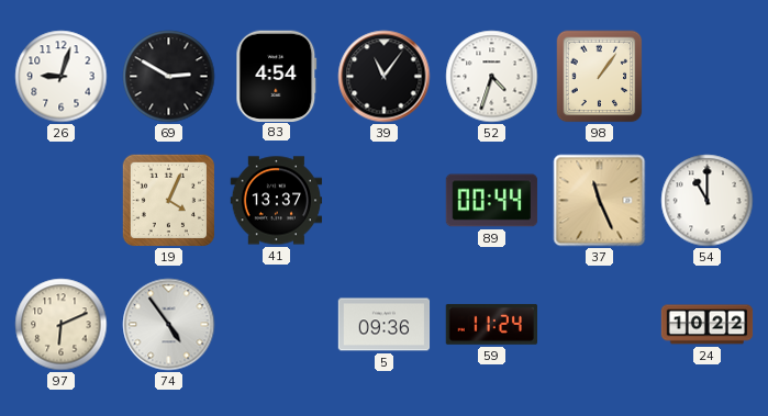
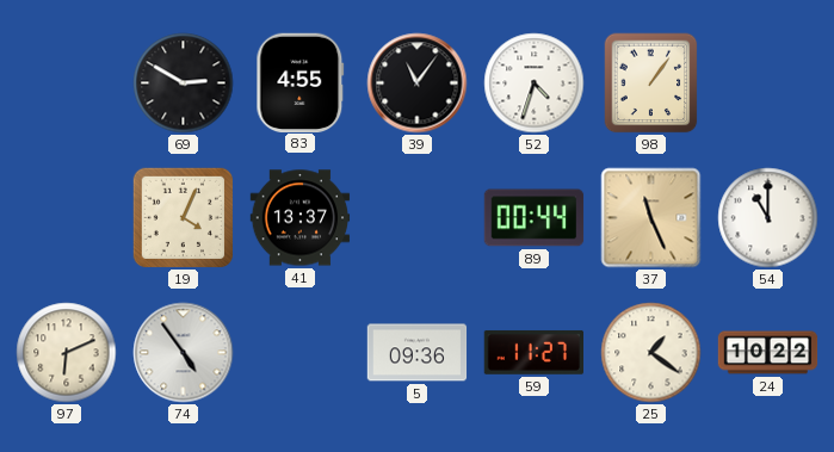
26: 9:03 -> none
83: 4:54 -> 4:55
59: 11:24 -> 11:27
25: none -> 1:21
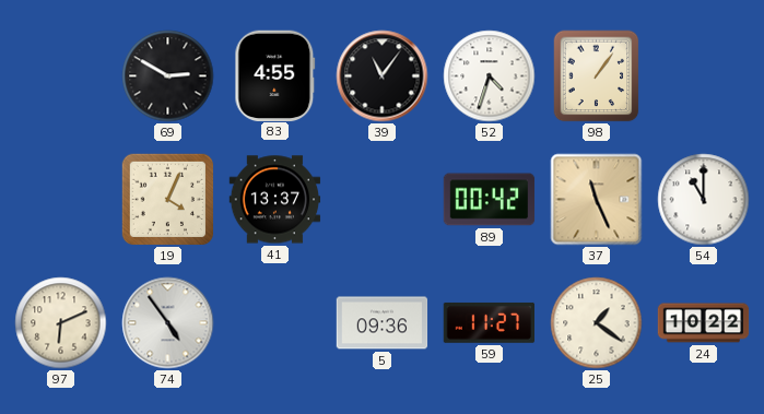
89: 00:44 -> 00:42
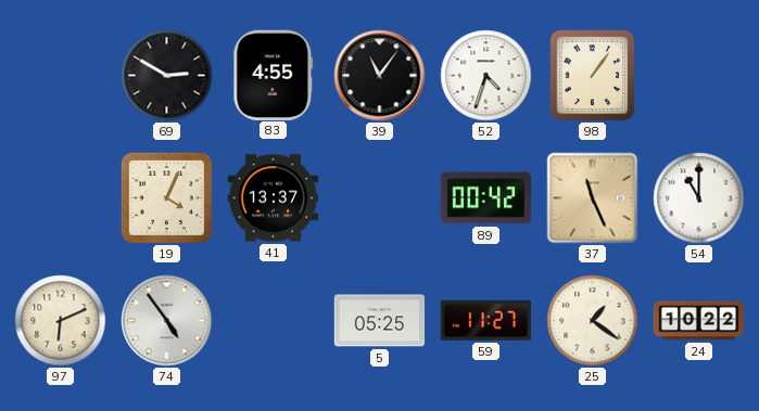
5: 09:36 -> 05:25
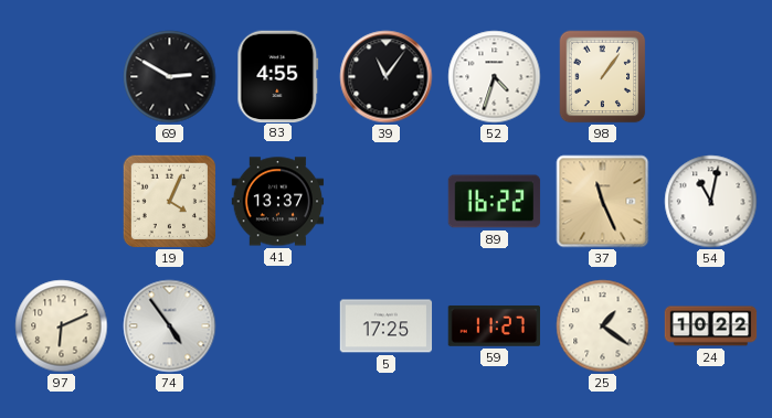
89: 00:42 -> 16:22
54: 11:00 -> 11:02
5: 05:25 -> 17:25
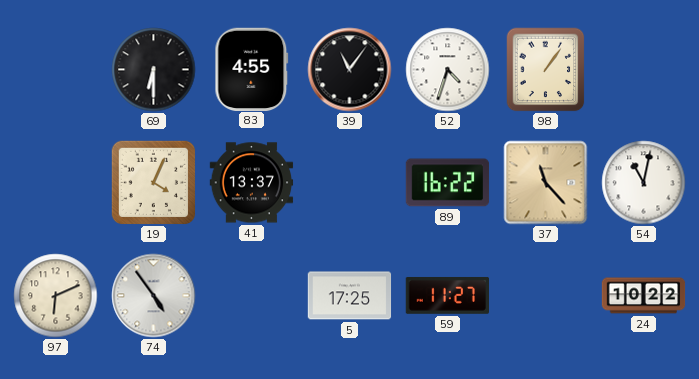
69: 2:50 -> 6:30
37: 11:26 -> 11:23
25: 1:21 -> none
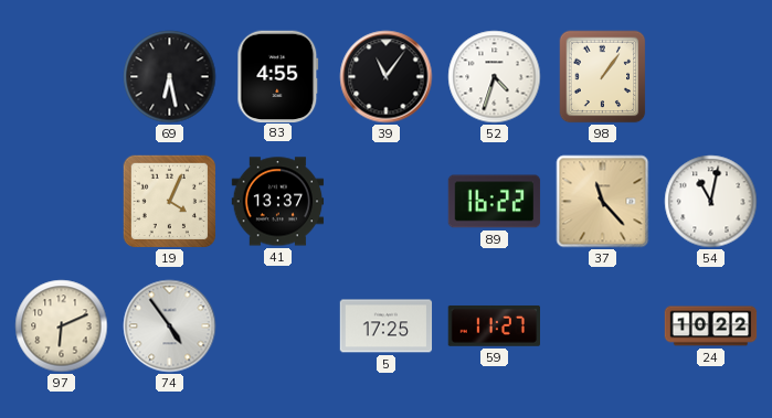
69: 6:30 -> 6:28
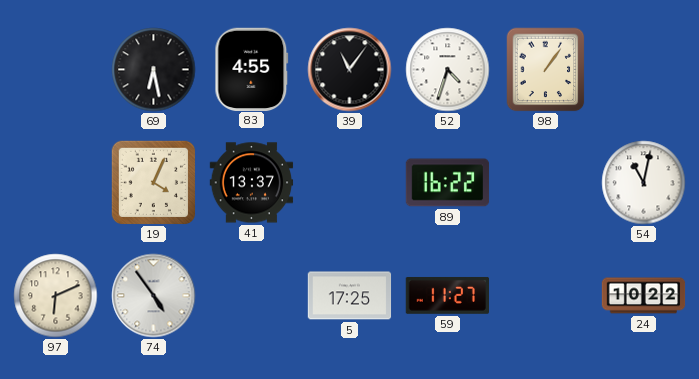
37: 11:23 -> none
